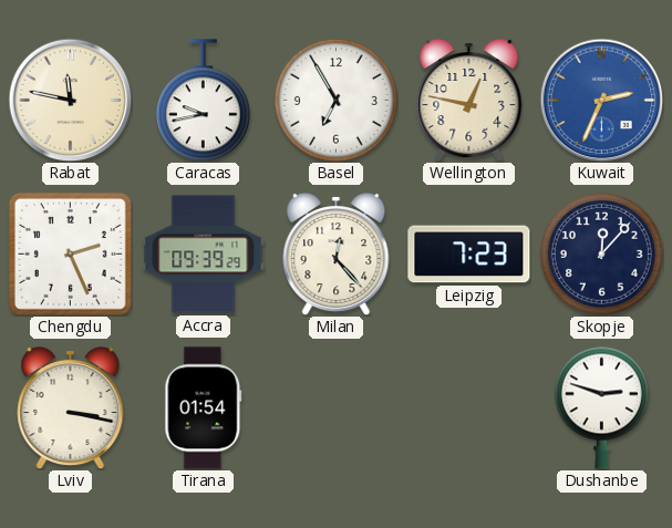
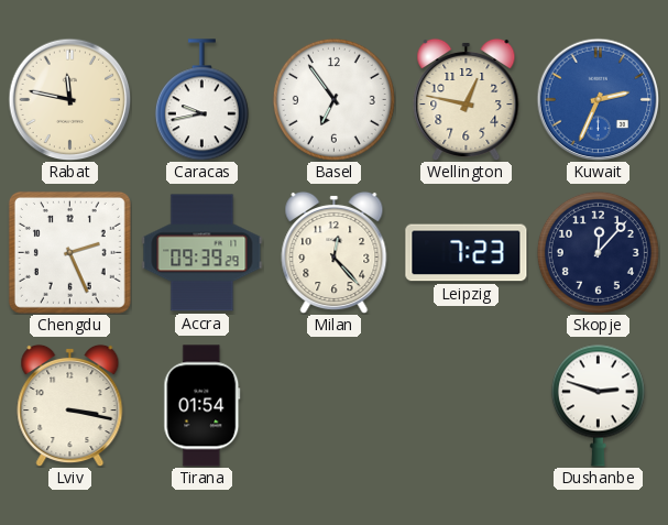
Basel: 6:55 -> 6:54
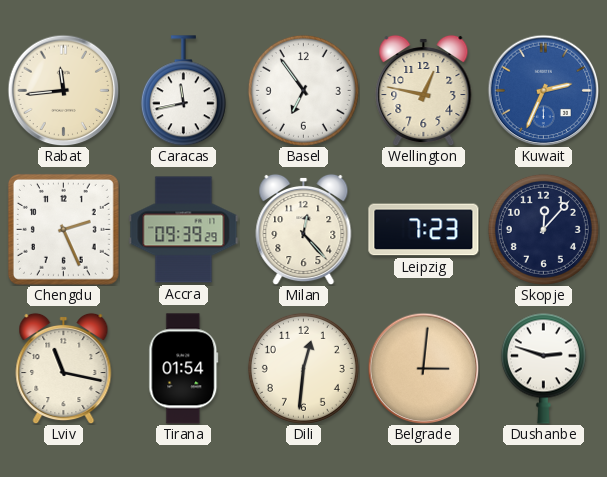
Rabat: 11:47 -> 11:44
Caracas: 9:43 -> 11:43
Lviv: 3:17 -> 11:17
Dili: none -> 12:31
Belgrade: none -> 3:01
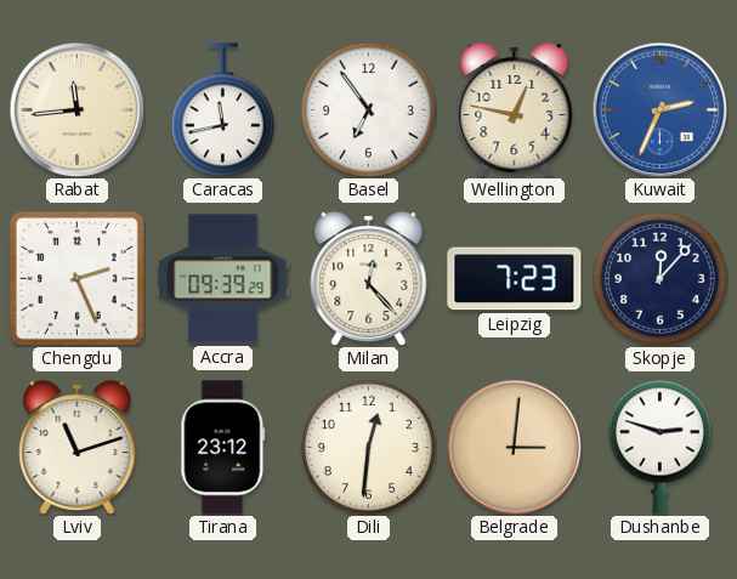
Lviv: 11:17 -> 11:12
Tirana: 01:54 -> 23:12
